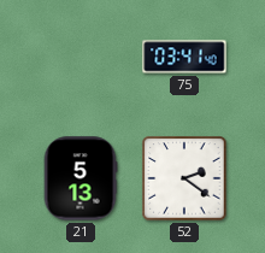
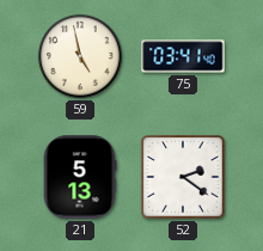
59: none -> 4:58
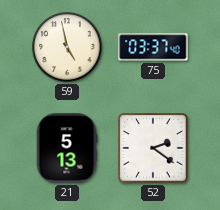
75: 03:41 -> 03:37
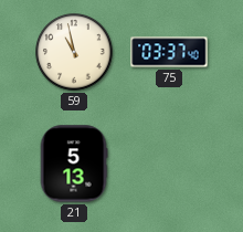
59: 4:58 -> 10:58
52: 2:21 -> none
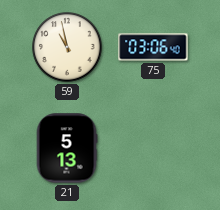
75: 03:37 -> 03:06
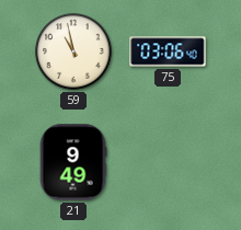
21: 5:13 -> 9:49
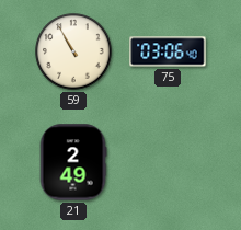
59: 10:58 -> 10:55
21: 9:49 -> 2:49
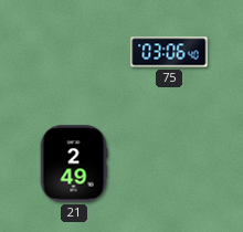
59: 10:55 -> none
